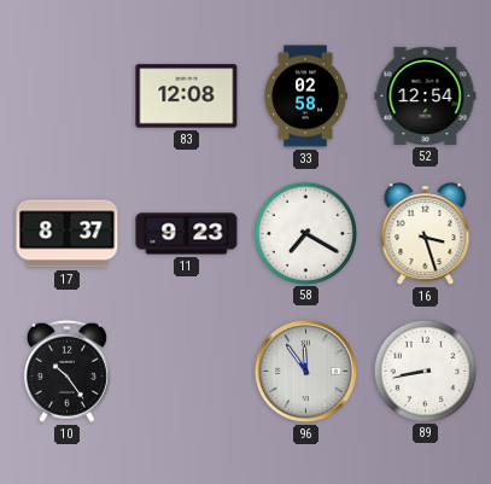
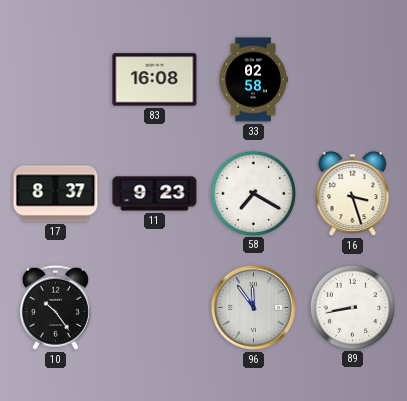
83: 12:08 -> 16:08
52: 12:54 -> none
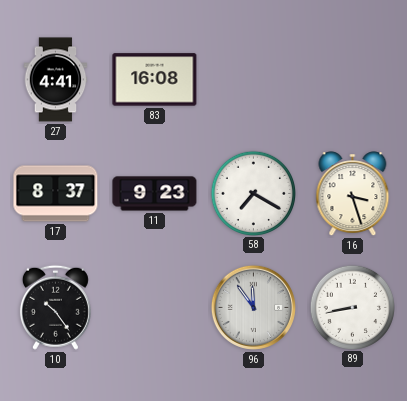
27: none -> 4:41
33: 02:58 -> none
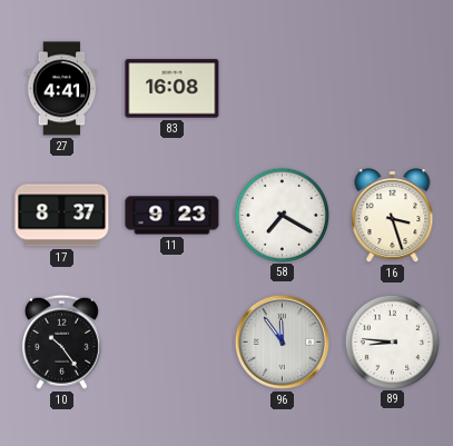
89: 8:43 -> 8:46
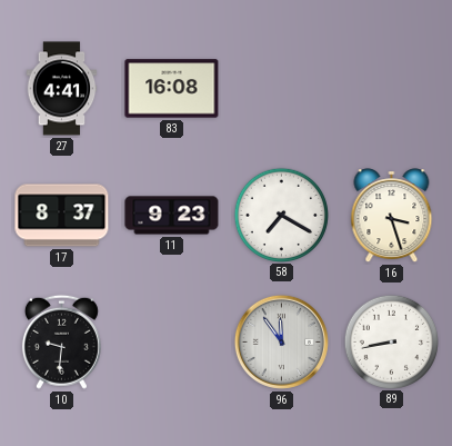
10: 10:24 -> 9:31
89: 8:46 -> 8:43
